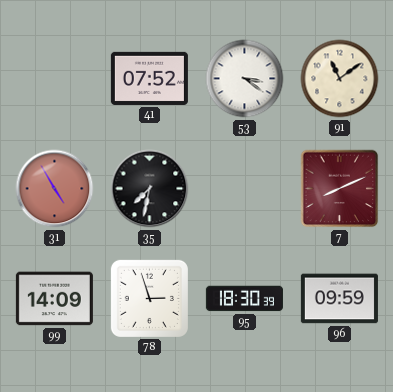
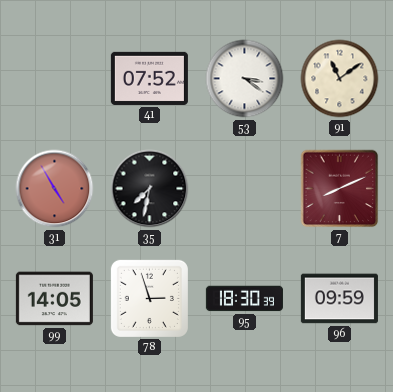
99: 14:09 -> 14:05
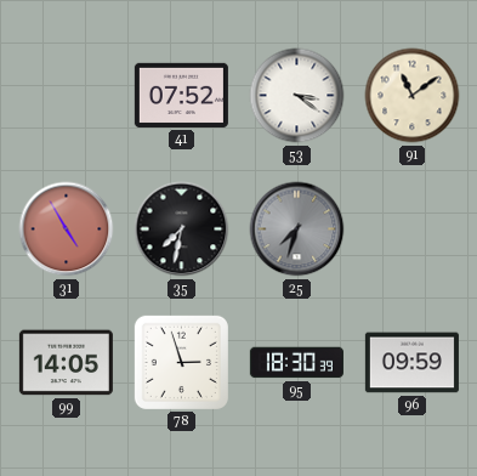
25: none -> 7:33
7: 8:11 -> none
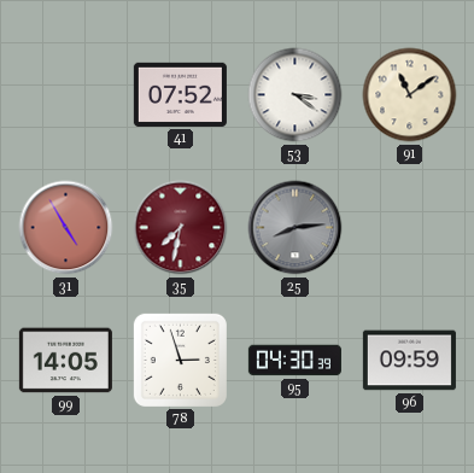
35 dial: black -> burgundy
25: 7:33 -> 8:14
95: 18:30 -> 04:30
